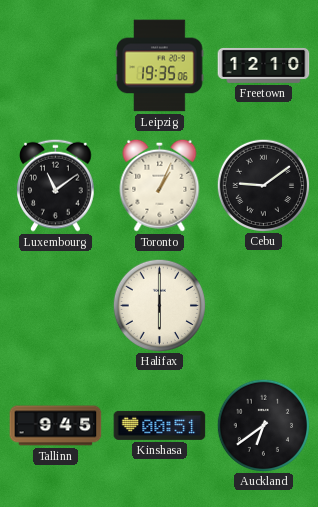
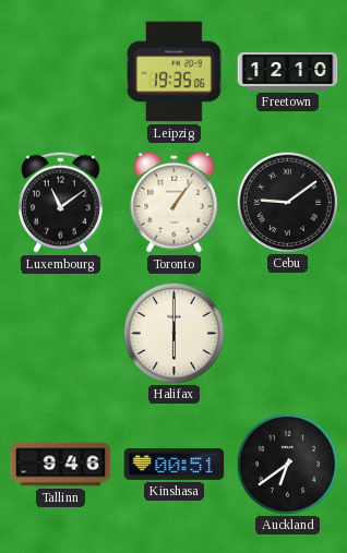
Toronto: 1:04 -> 1:06
Tallinn: 9:45 -> 9:46
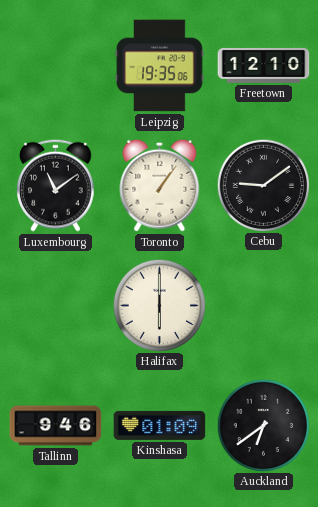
Kinshasa: 00:51 -> 01:09
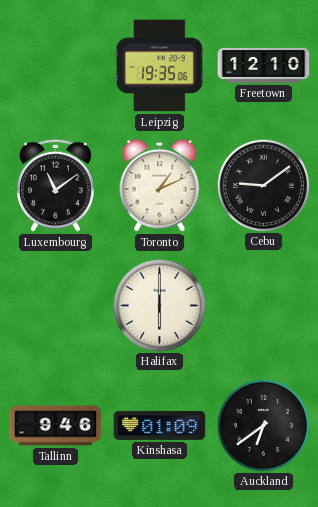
Toronto: 1:06 -> 1:11
